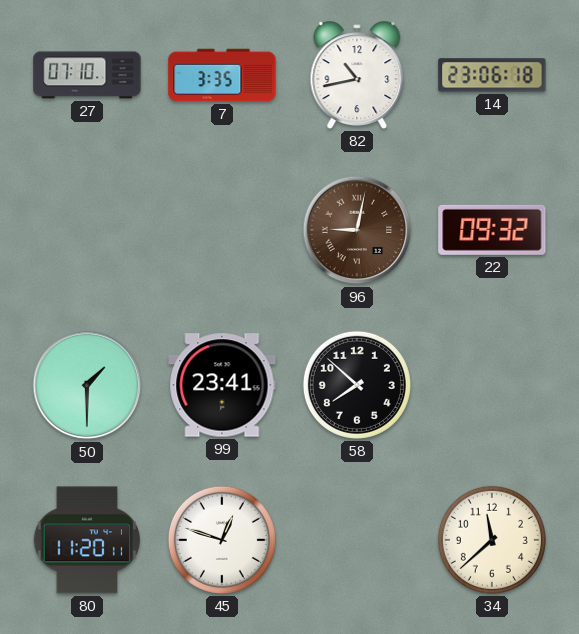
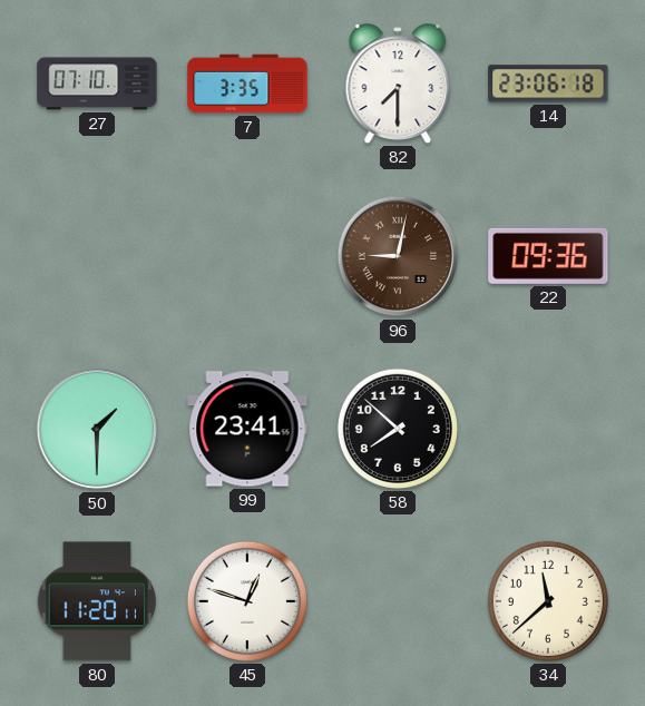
82: 10:43 -> 7:30
22: 09:32 -> 09:36
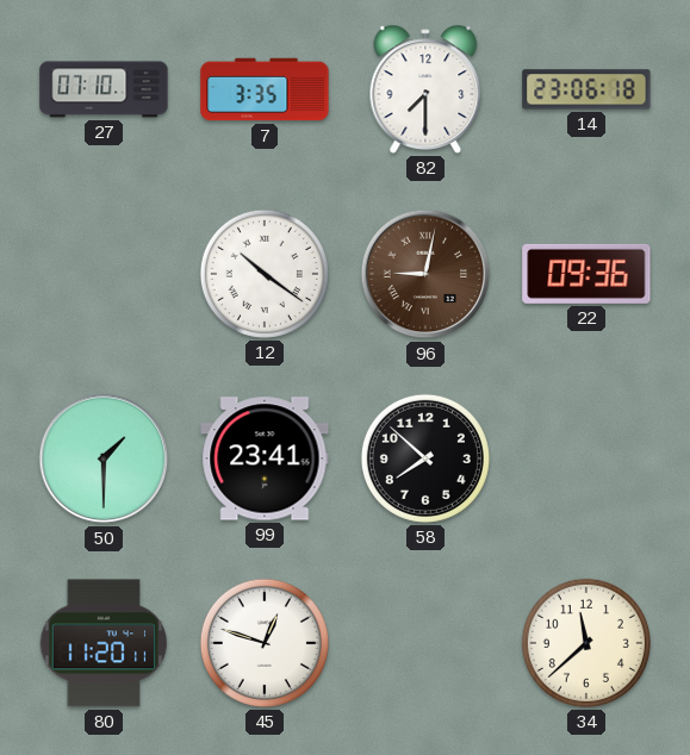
12: none -> 10:21
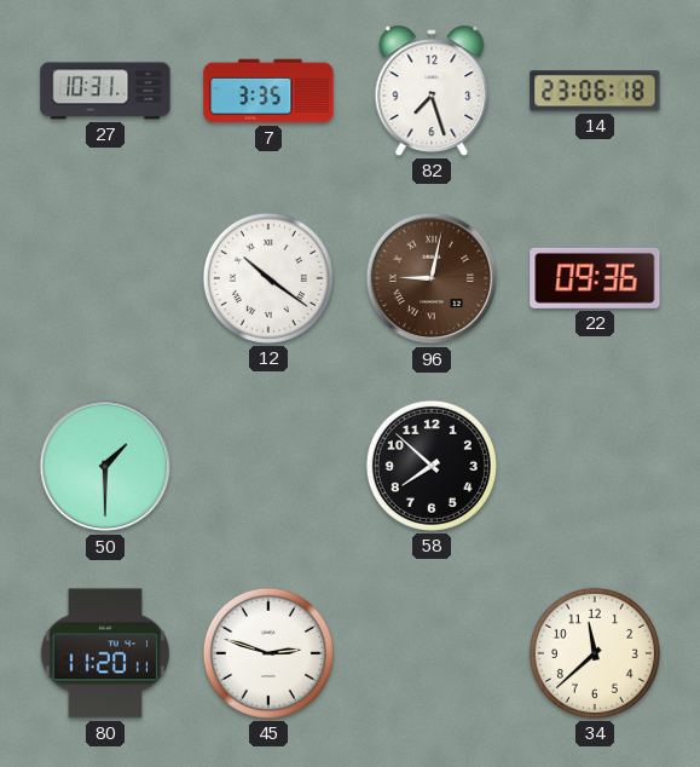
27: 07:10 -> 10:31
82: 7:30 -> 7:27
99: 23:41 -> none
45: 12:48 -> 2:48
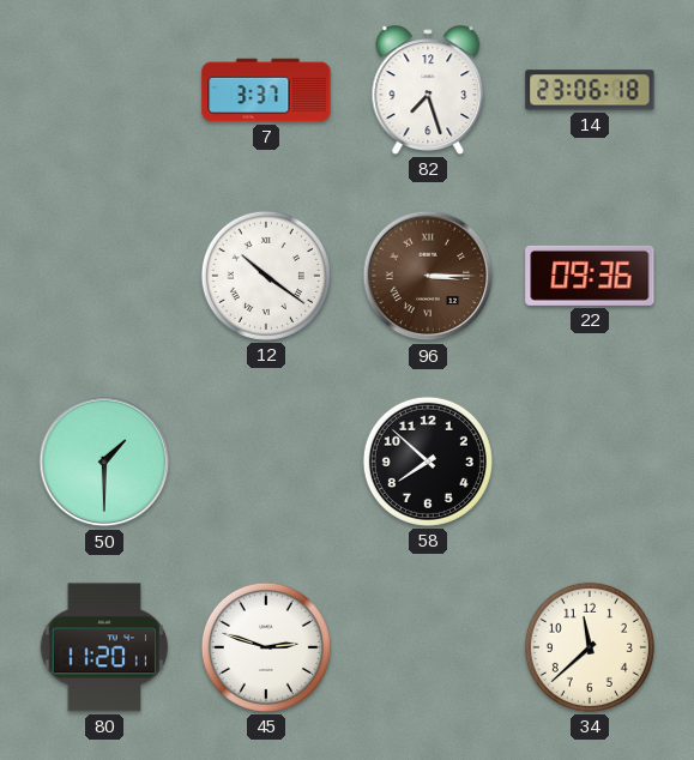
27: 10:31 -> none
7: 3:35 -> 3:37
96: 9:02 -> 3:15
